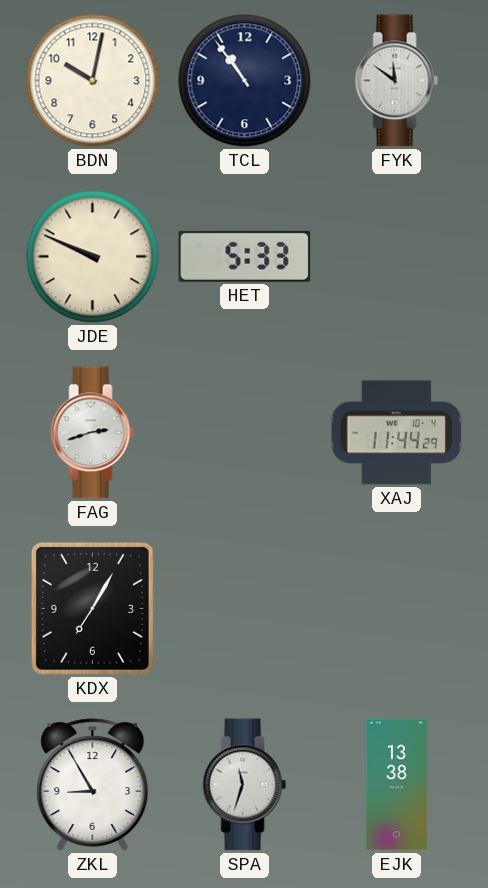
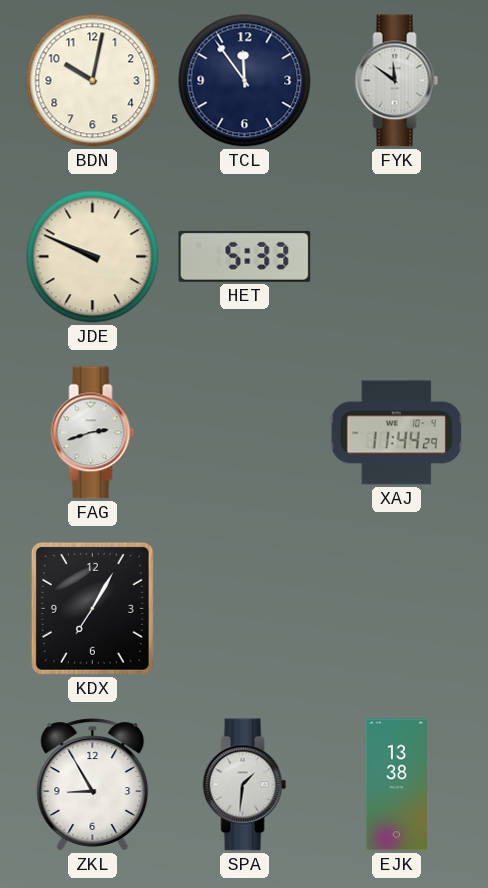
TCL: 10:54 -> 11:54
SPA: 11:33 -> 1:31
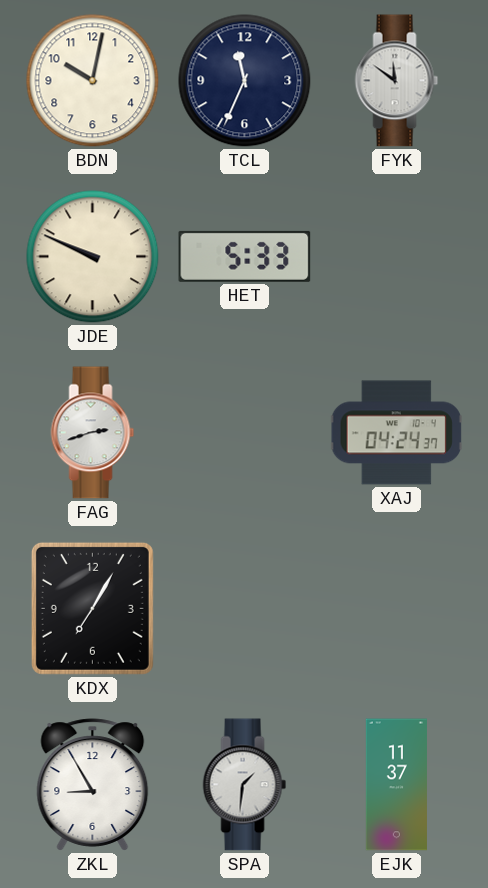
TCL: 11:54 -> 11:34
XAJ: 11:44 -> 04:24
EJK: 13:38 -> 11:37
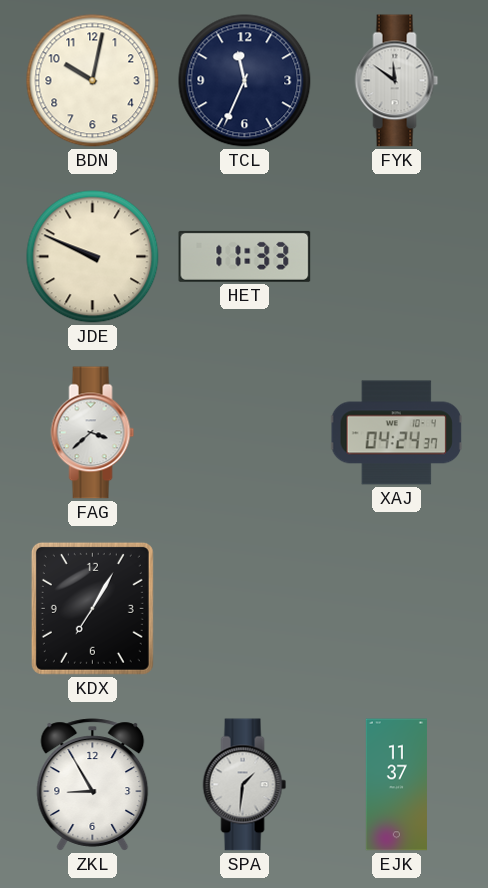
HET: 5:33 -> 11:33
FAG: 2:42 -> 3:38
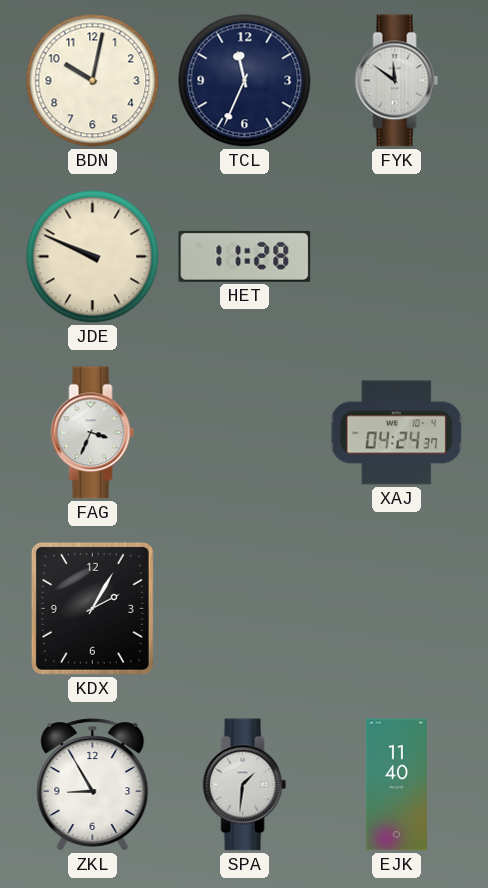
HET: 11:33 -> 11:28
FAG: 3:38 -> 3:34
KDX: 7:05 -> 2:05
EJK: 11:37 -> 11:40
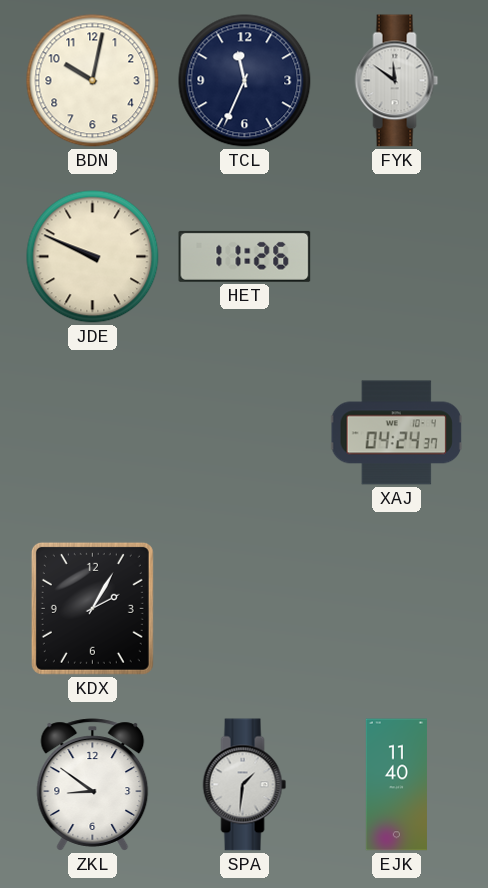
HET: 11:28 -> 11:26
FAG: 3:34 -> none
ZKL: 8:55 -> 8:51
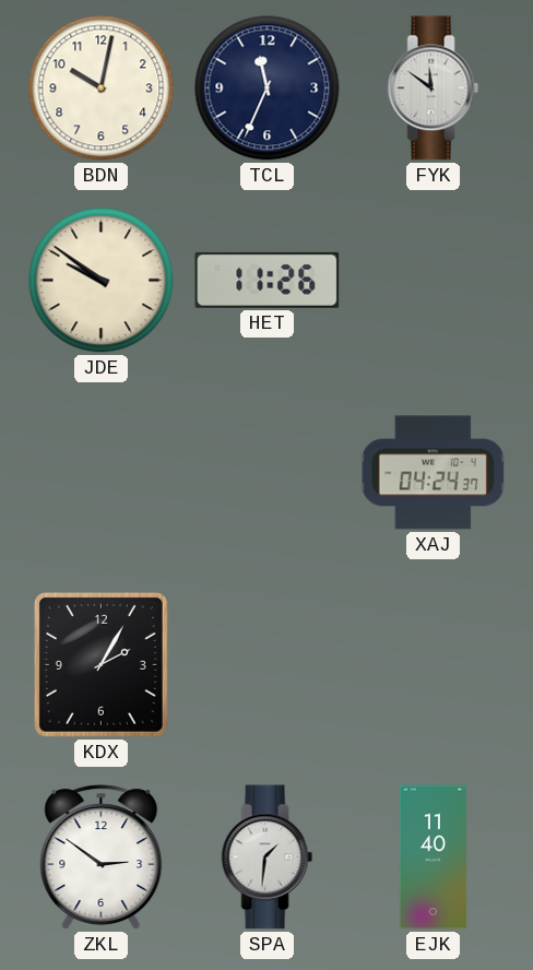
JDE: 9:49 -> 9:51
ZKL: 8:51 -> 2:51
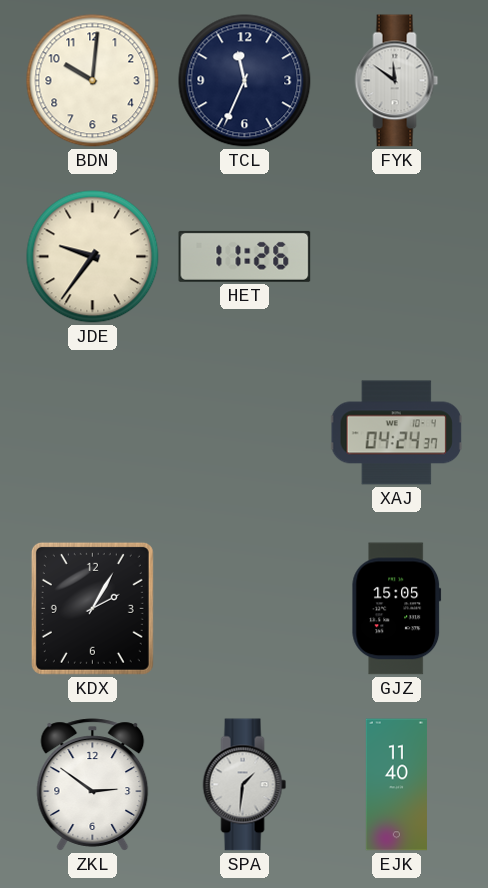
BDN: 10:02 -> 10:01
JDE: 9:51 -> 9:36
GJZ: none -> 15:05
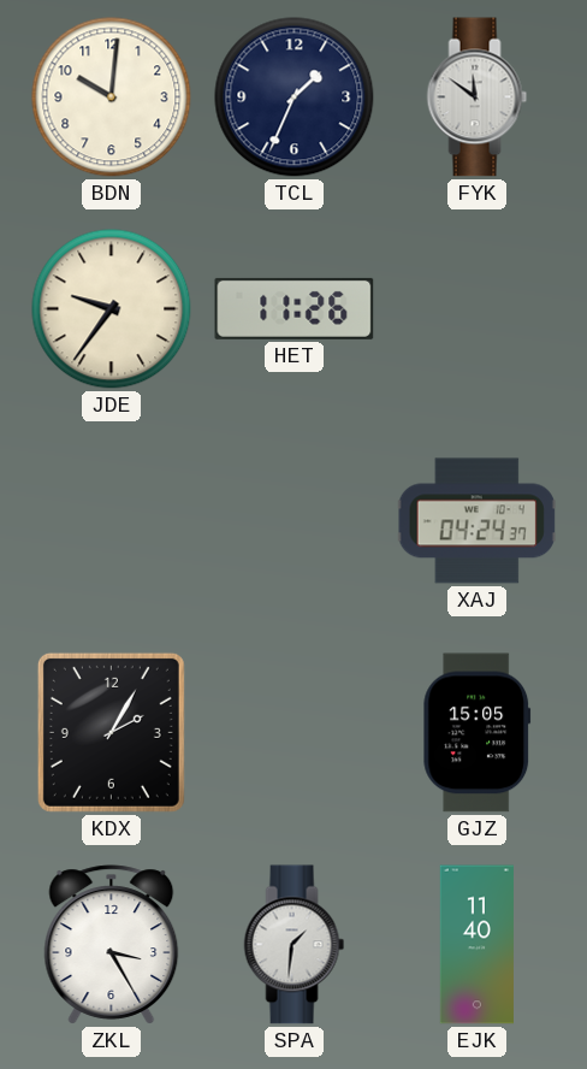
TCL: 11:34 -> 1:34
ZKL: 2:51 -> 3:25
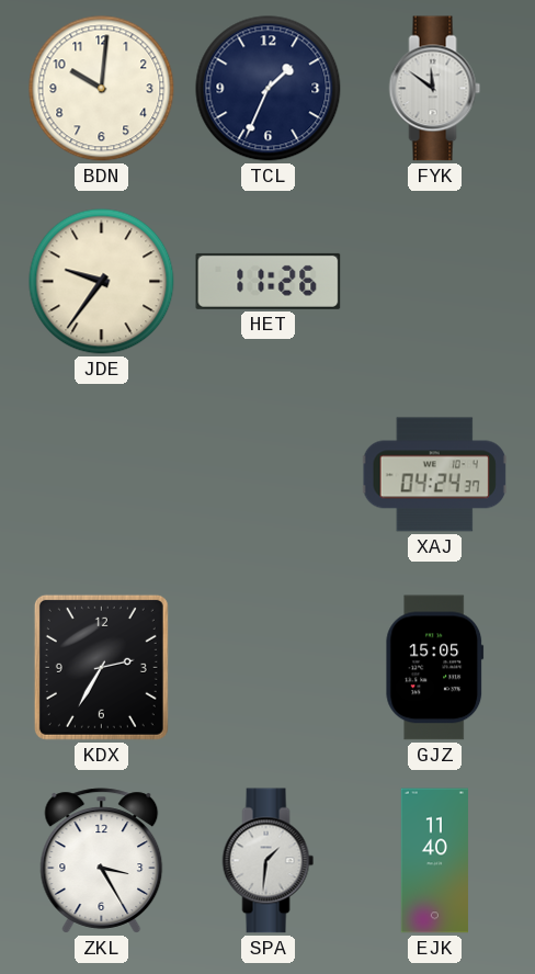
KDX: 2:05 -> 2:35
